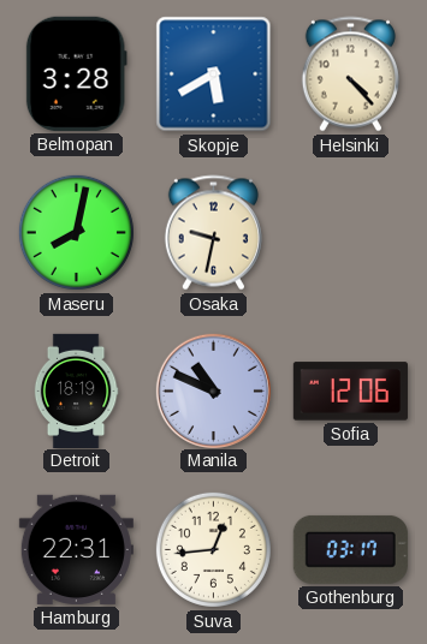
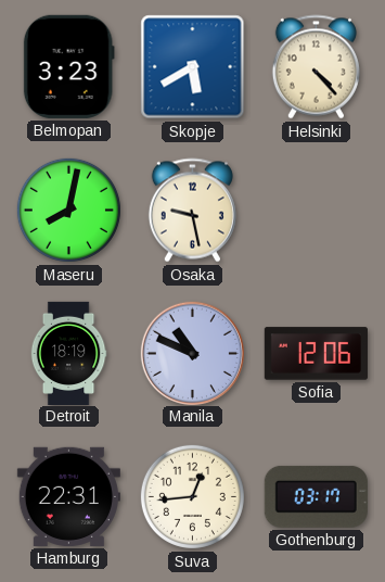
Belmopan: 3:28 -> 3:23
Osaka: 9:32 -> 9:28
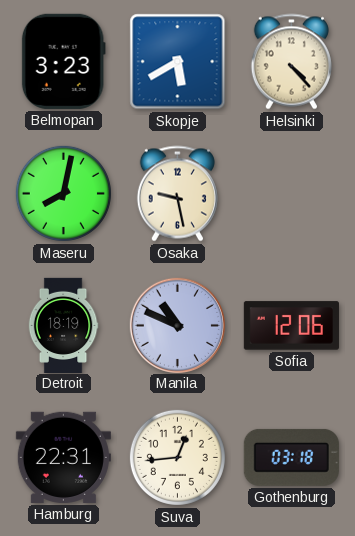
Gothenburg: 03:17 -> 03:18
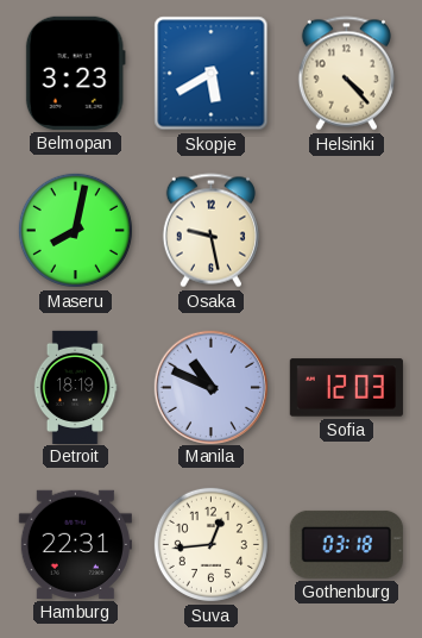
Sofia: 12:06 -> 12:03
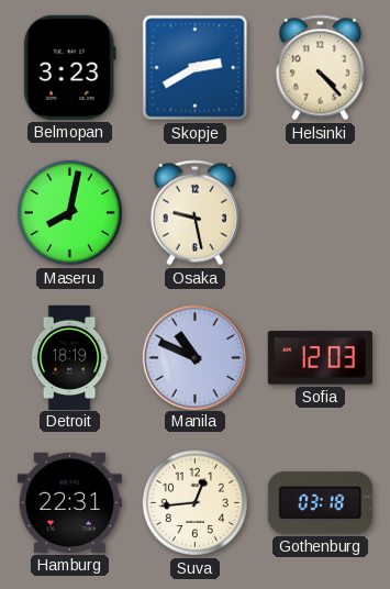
Skopje: 5:40 -> 2:40
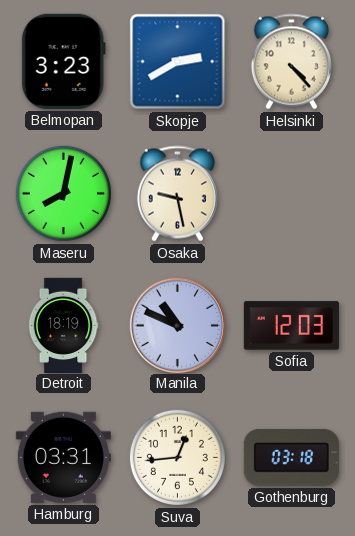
Hamburg: 22:31 -> 03:31
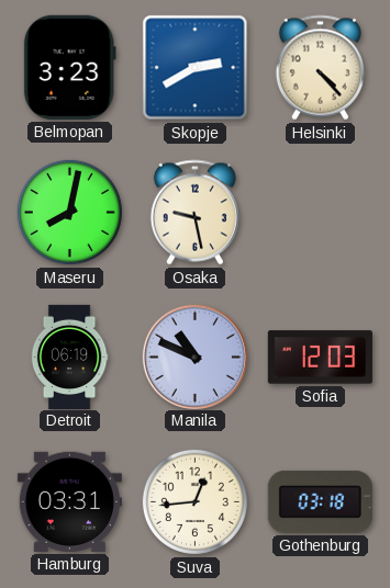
Detroit: 18:19 -> 06:19
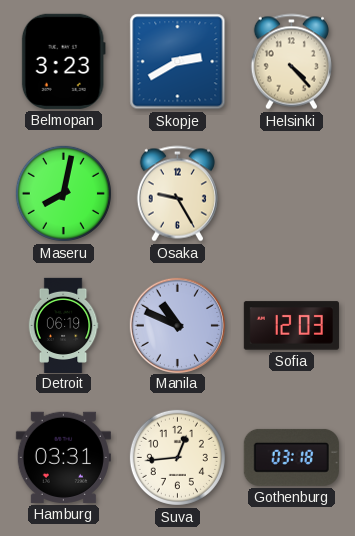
Osaka: 9:28 -> 9:25
